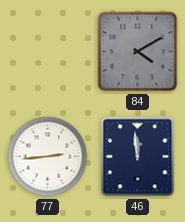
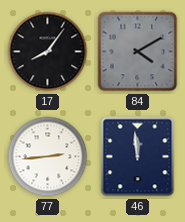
17: none -> 8:06
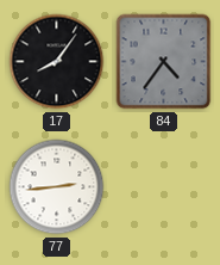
84: 4:10 -> 4:36
46: 11:59 -> none
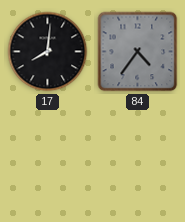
17: 8:06 -> 8:01
77: 2:44 -> none
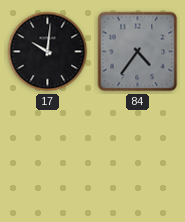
17: 8:01 -> 10:01
